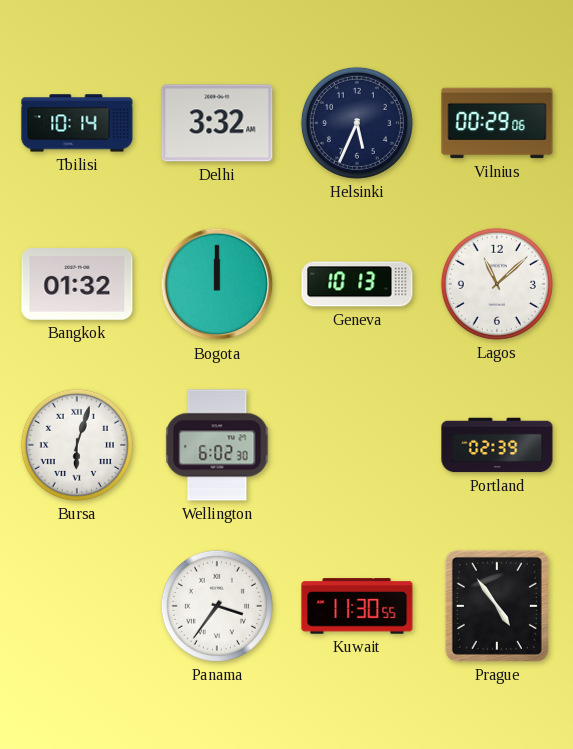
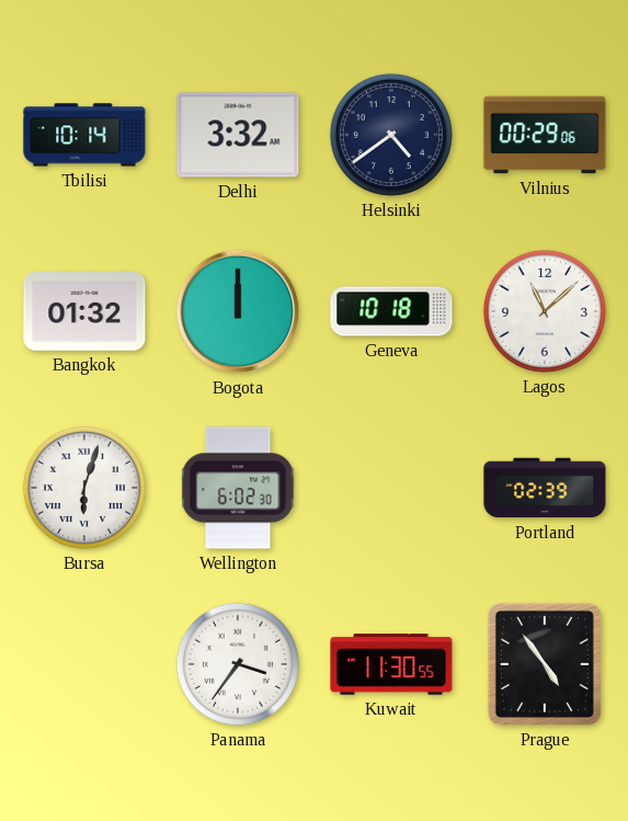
Helsinki: 5:34 -> 4:39
Geneva: 10:13 -> 10:18
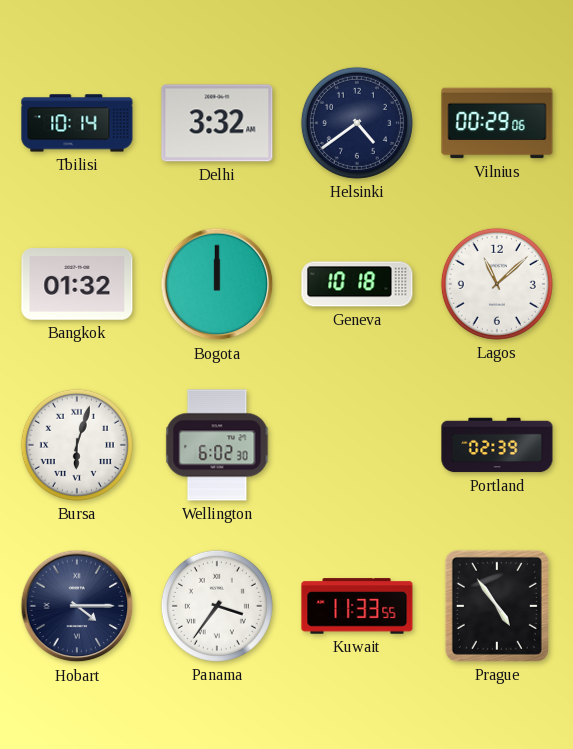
Hobart: none -> 4:15
Kuwait: 11:30 -> 11:33
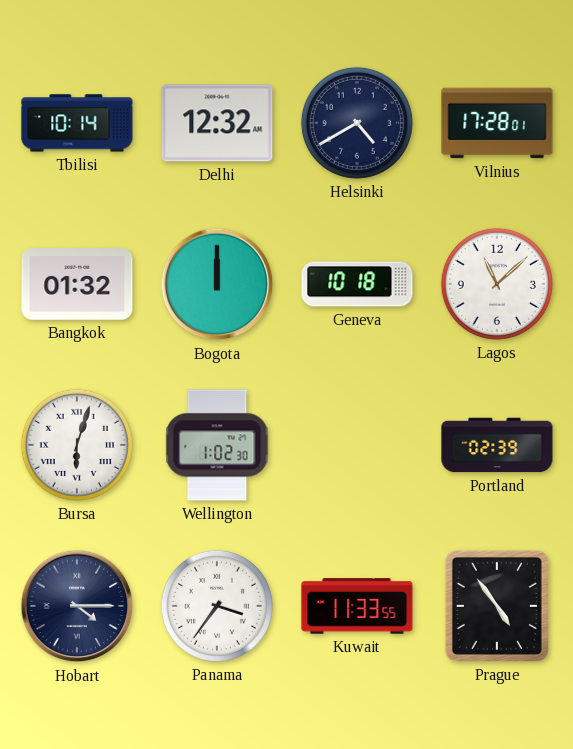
Delhi: 3:32 -> 12:32
Helsinki: 4:39 -> 4:40
Vilnius: 00:29 -> 17:28
Wellington: 6:02 -> 1:02
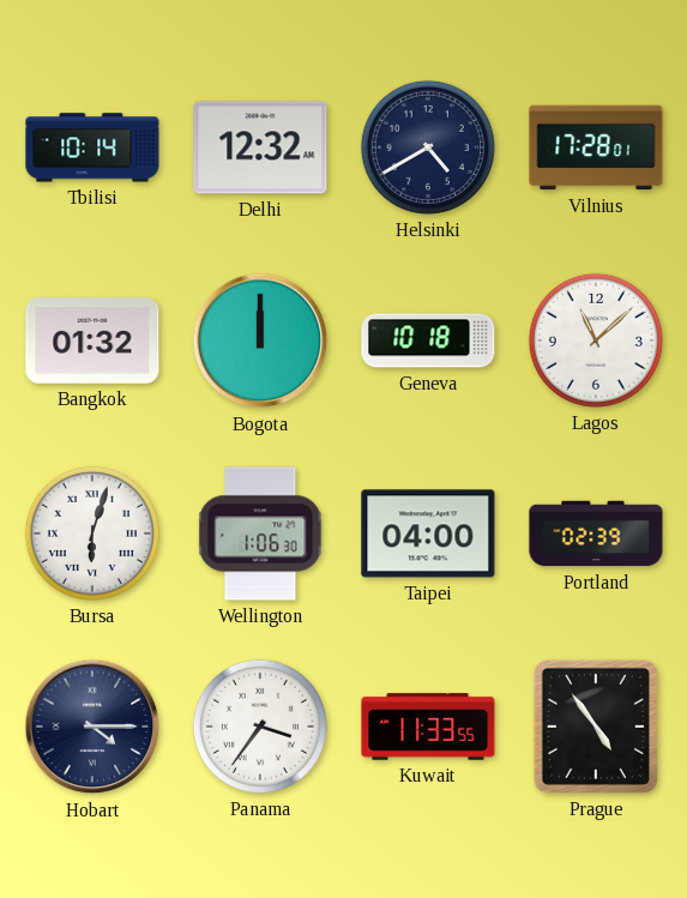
Wellington: 1:02 -> 1:06
Taipei: none -> 04:00
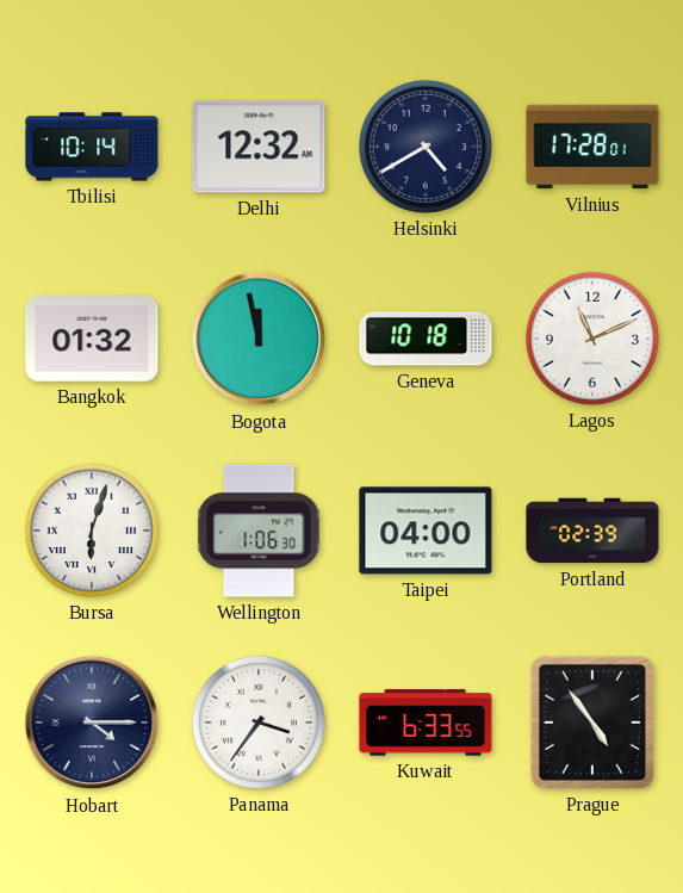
Bogota: 12:00 -> 11:58
Lagos: 11:08 -> 11:11
Kuwait: 11:33 -> 6:33
